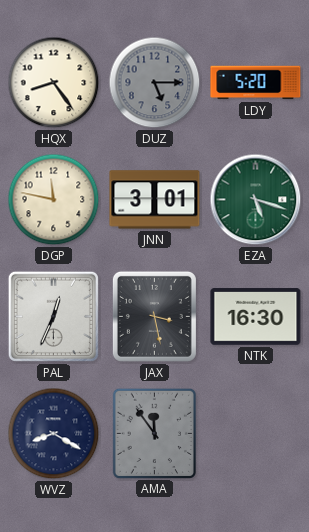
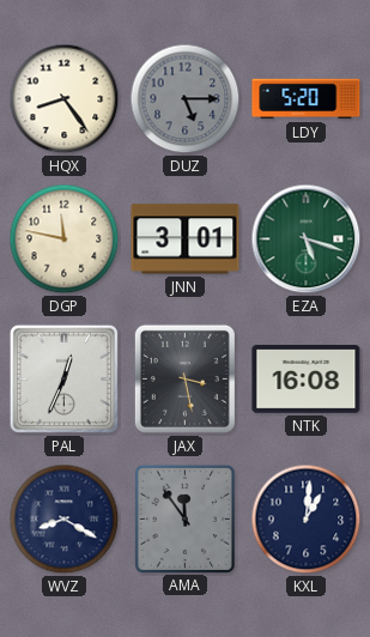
NTK: 16:30 -> 16:08
KXL: none -> 1:01
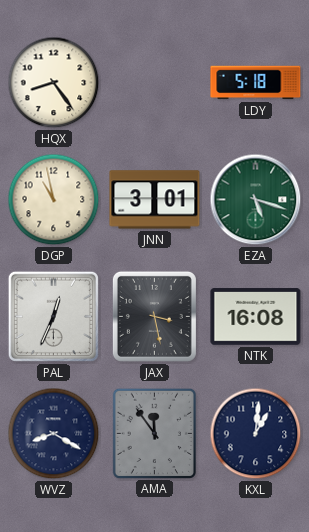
DUZ: 5:15 -> none
LDY: 5:20 -> 5:18
DGP: 11:47 -> 10:58
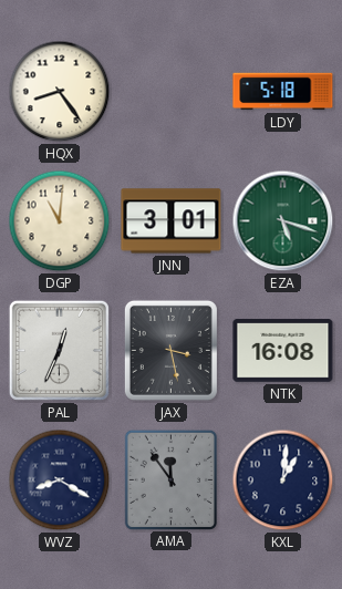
DGP: 10:58 -> 11:01
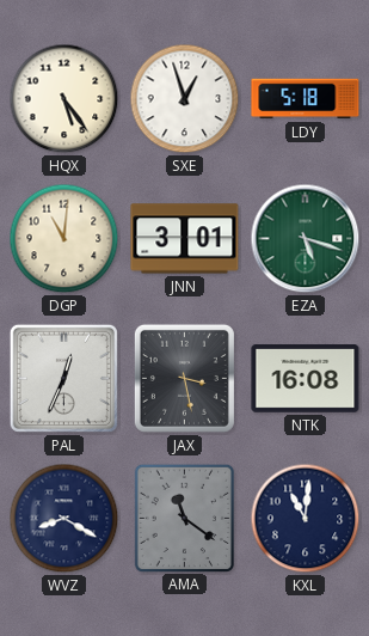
HQX: 8:24 -> 5:24
SXE: none -> 12:57
AMA: 11:54 -> 11:21
KXL: 1:01 -> 11:01
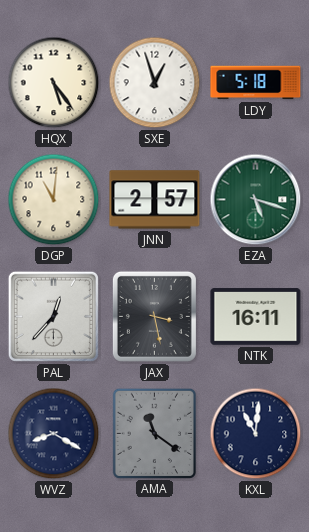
JNN: 3:01 -> 2:57
PAL: 12:34 -> 12:37
NTK: 16:08 -> 16:11
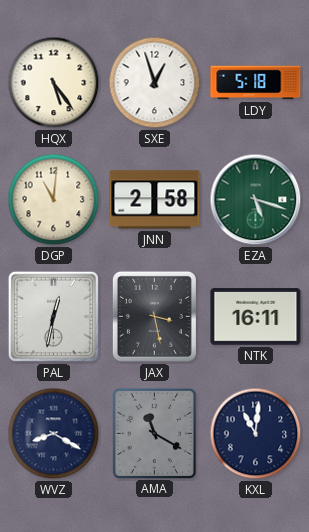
JNN: 2:57 -> 2:58
PAL: 12:37 -> 12:32
AMA: 11:21 -> 11:20
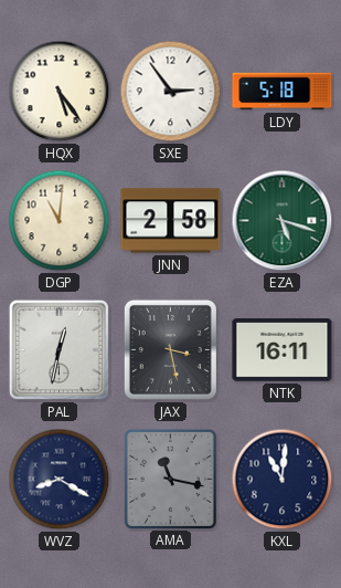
SXE: 12:57 -> 2:54
AMA: 11:20 -> 11:17
